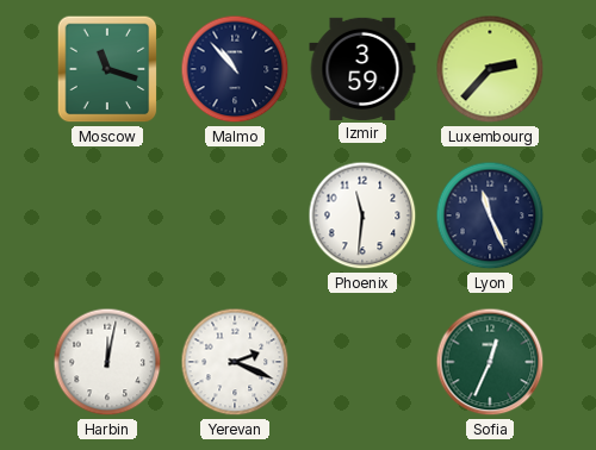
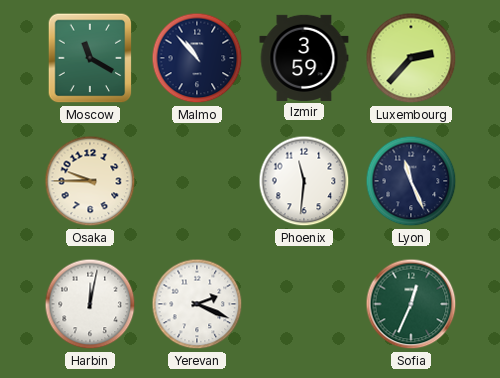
Moscow: 11:18 -> 11:20
Osaka: none -> 9:45
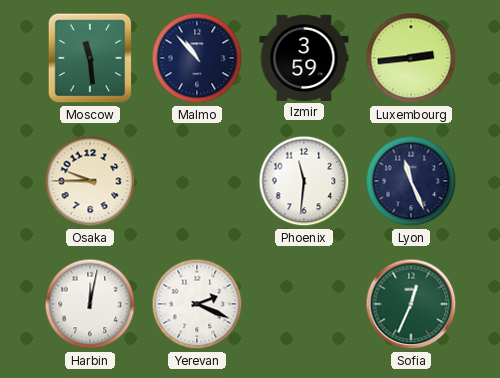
Moscow: 11:20 -> 11:29
Luxembourg: 2:37 -> 2:44
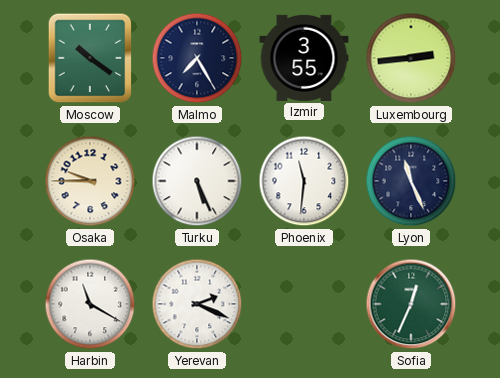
Moscow: 11:29 -> 10:21
Malmo: 10:53 -> 7:25
Izmir: 3:59 -> 3:55
Turku: none -> 5:26
Harbin: 12:02 -> 11:20
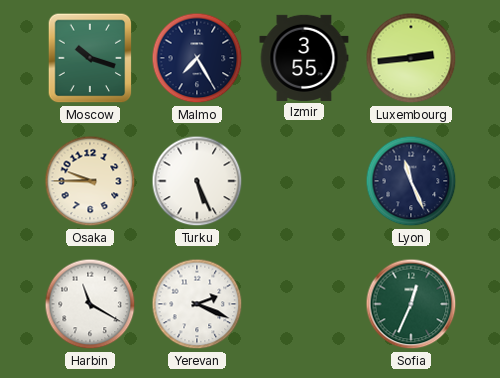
Moscow: 10:21 -> 10:18
Phoenix: 11:31 -> none
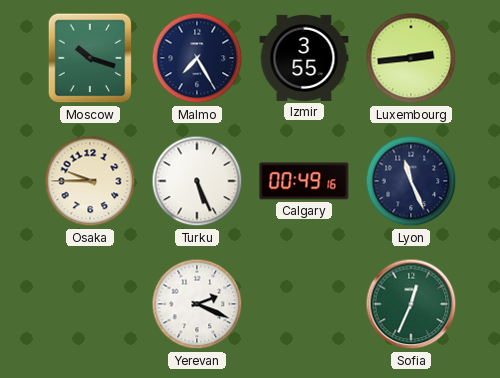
Calgary: none -> 00:49
Harbin: 11:20 -> none
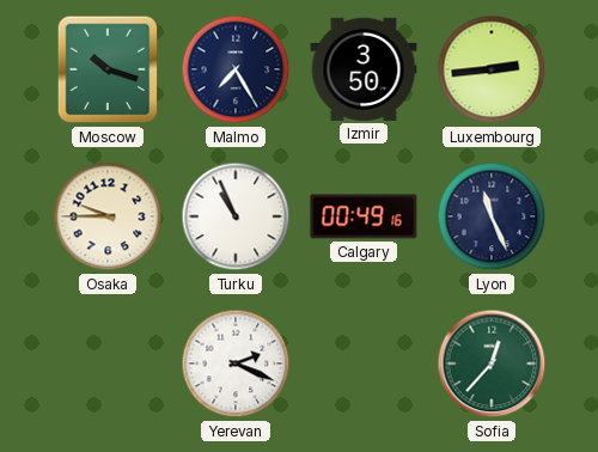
Izmir: 3:55 -> 3:50
Turku: 5:26 -> 10:56
Sofia: 12:34 -> 12:37
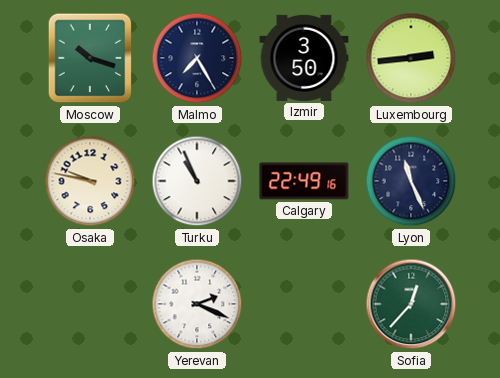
Osaka: 9:45 -> 9:47
Calgary: 00:49 -> 22:49
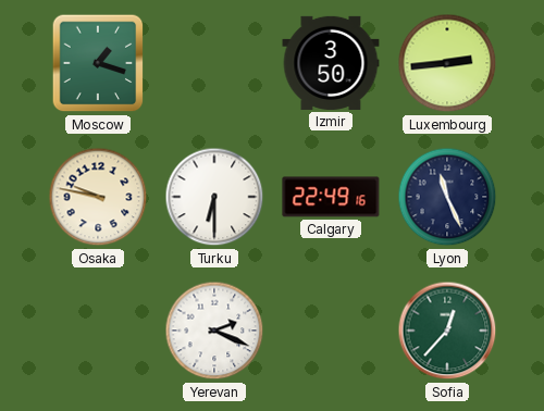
Moscow: 10:18 -> 1:18
Malmo: 7:25 -> none
Turku: 10:56 -> 6:30
